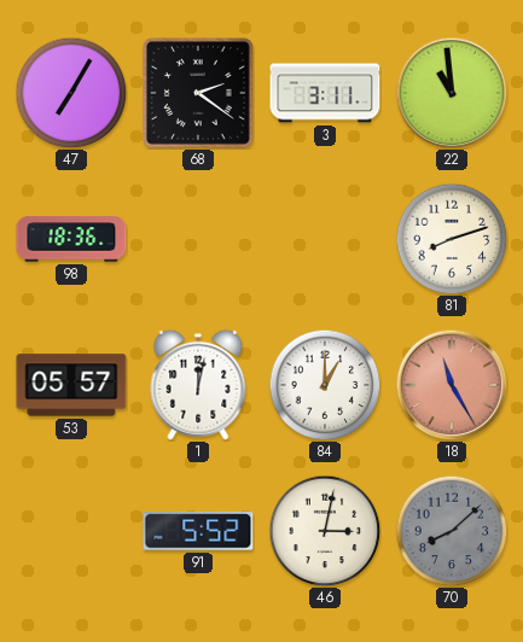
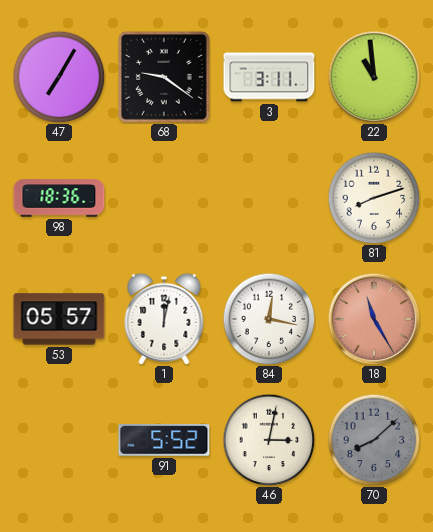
68: 2:21 -> 9:21
84: 1:00 -> 12:17
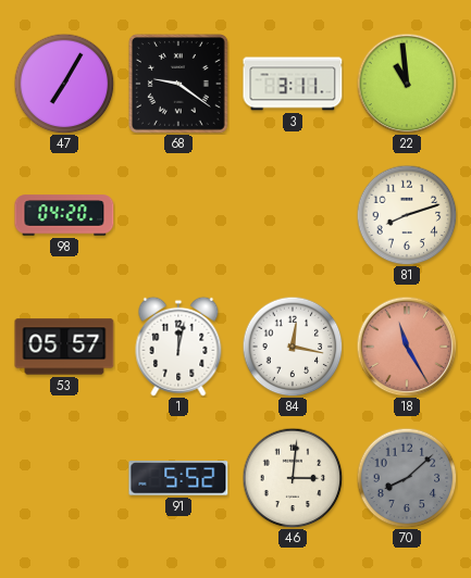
98: 18:36 -> 04:20
46: 3:02 -> 3:01
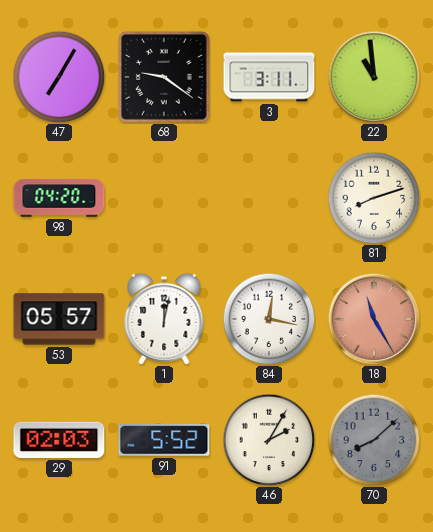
29: none -> 02:03
46: 3:01 -> 2:05
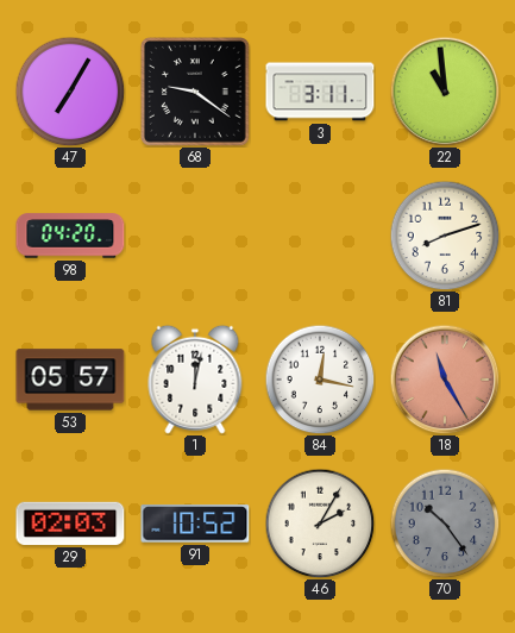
91: 5:52 -> 10:52
70: 8:08 -> 10:24
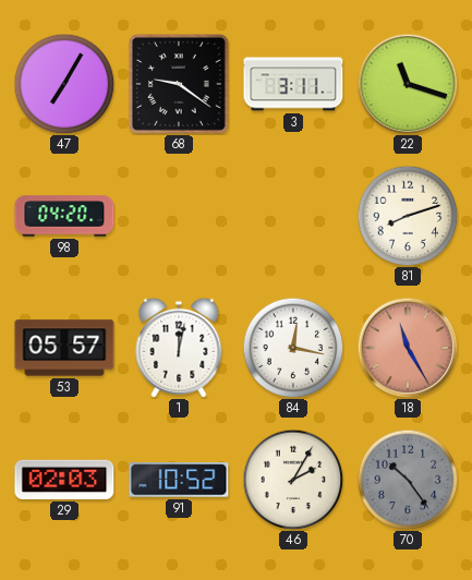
22: 10:59 -> 11:18
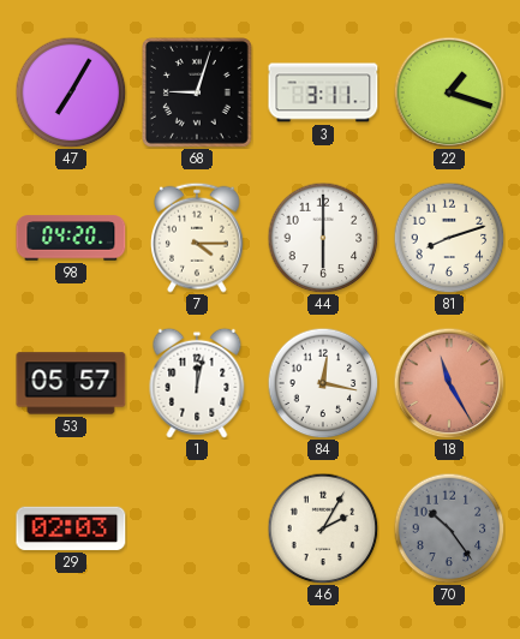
68: 9:21 -> 9:03
22: 11:18 -> 1:18
7: none -> 4:15
44: none -> 6:00
91: 10:52 -> none
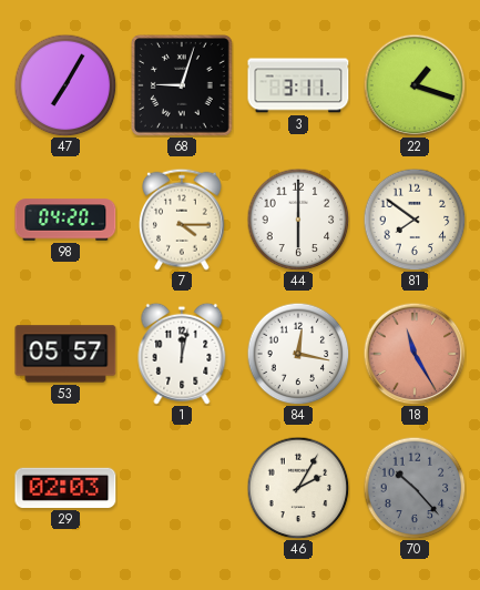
81: 8:12 -> 7:51
70: 10:24 -> 10:23
